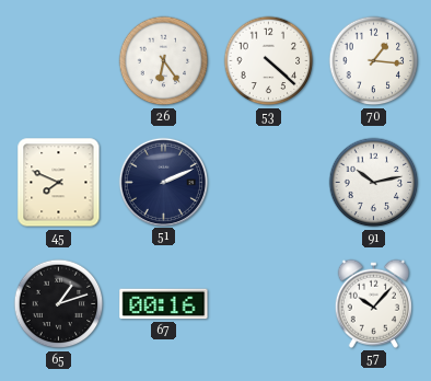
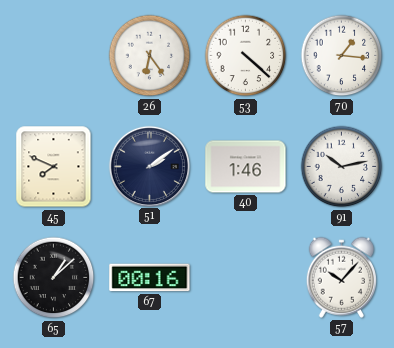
51: 2:11 -> 2:09
40: none -> 1:46
65: 1:12 -> 1:08
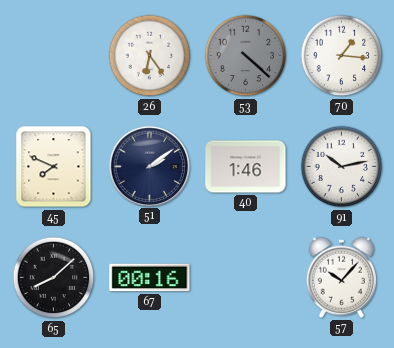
53 dial: white -> grey
65: 1:08 -> 8:08
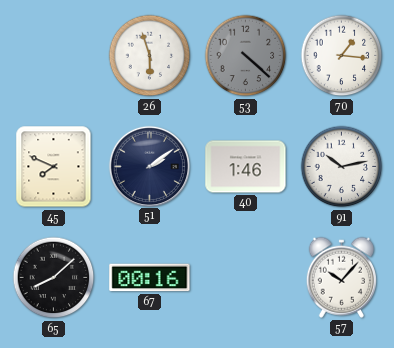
26: 6:24 -> 5:57
